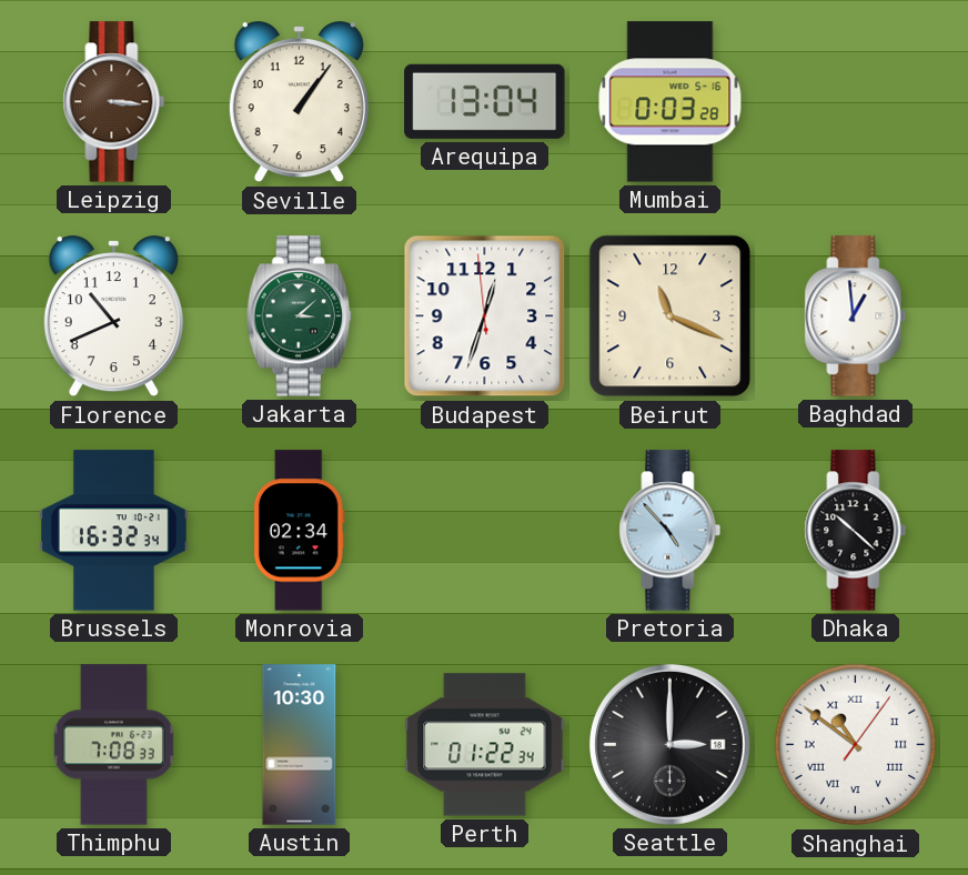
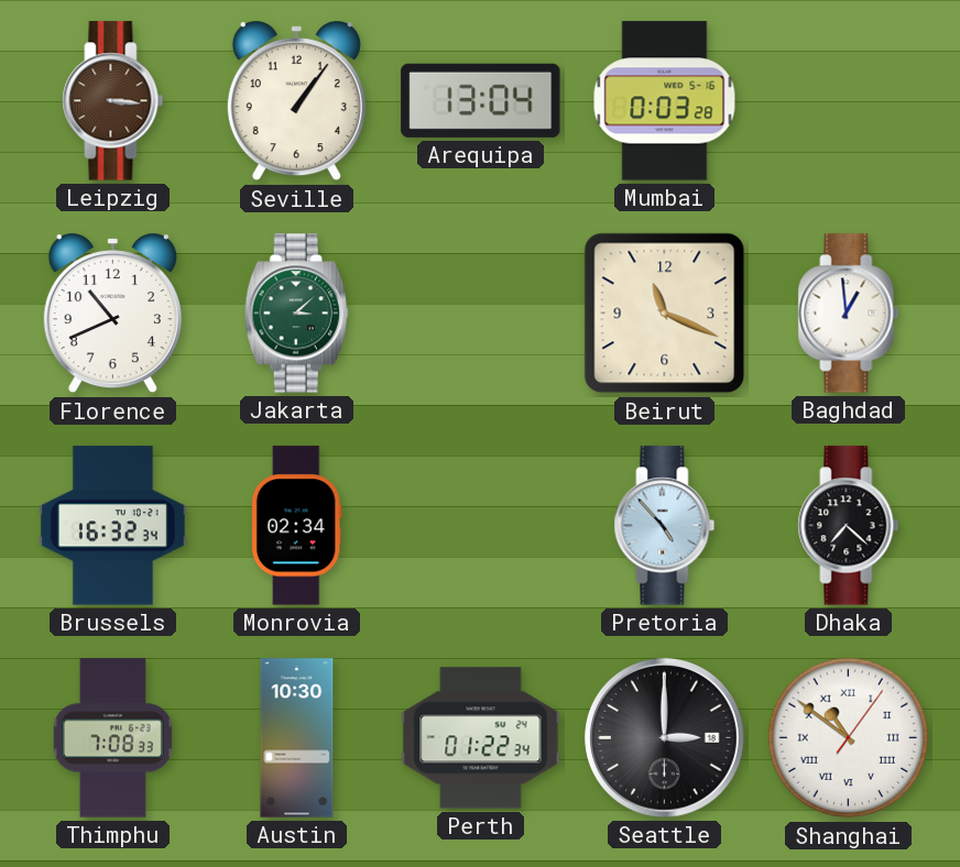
Budapest: 12:32 -> none
Dhaka: 10:22 -> 7:22
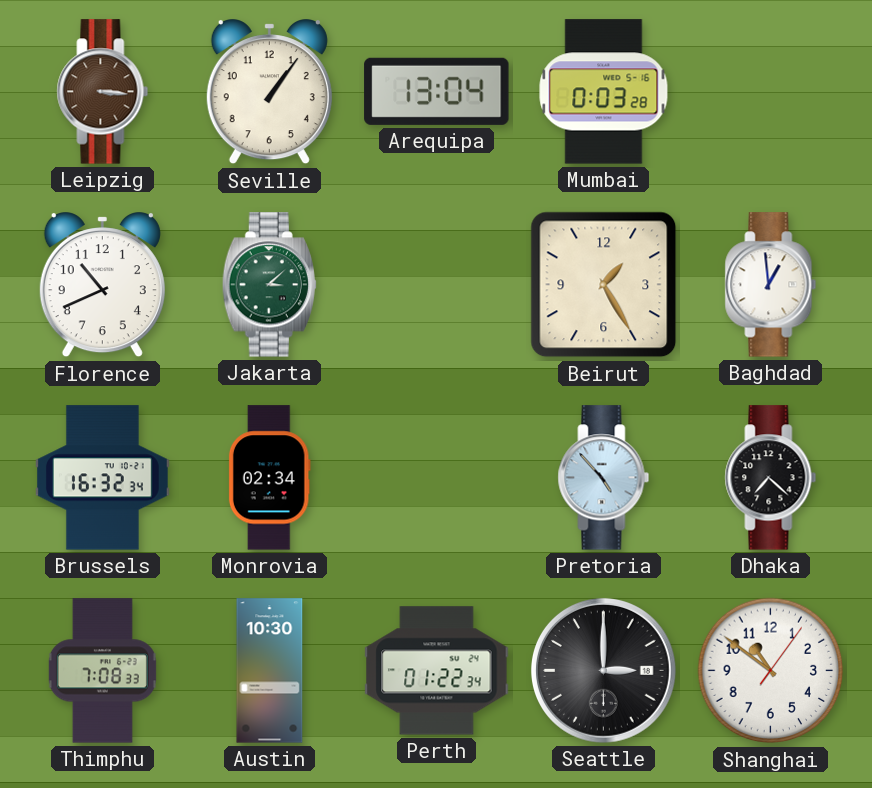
Beirut: 11:19 -> 1:25
Shanghai numerals: Roman -> Arabic
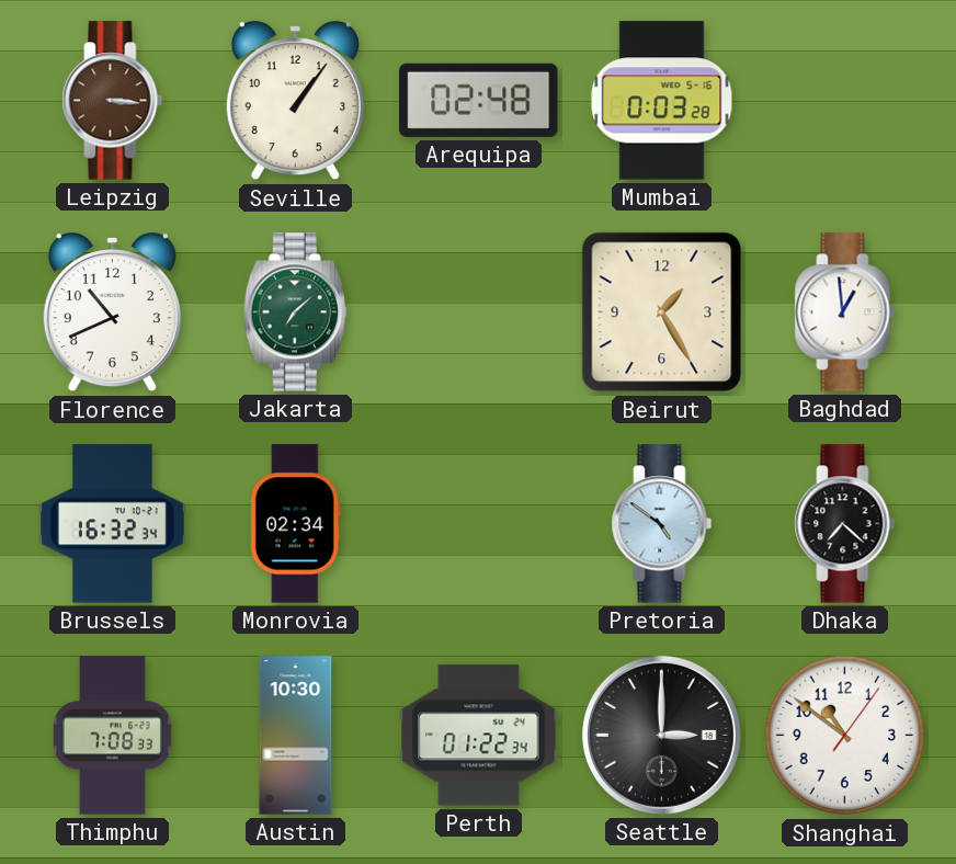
Arequipa: 13:04 -> 02:48
Jakarta: 3:08 -> 7:08
Pretoria: 4:53 -> 4:51
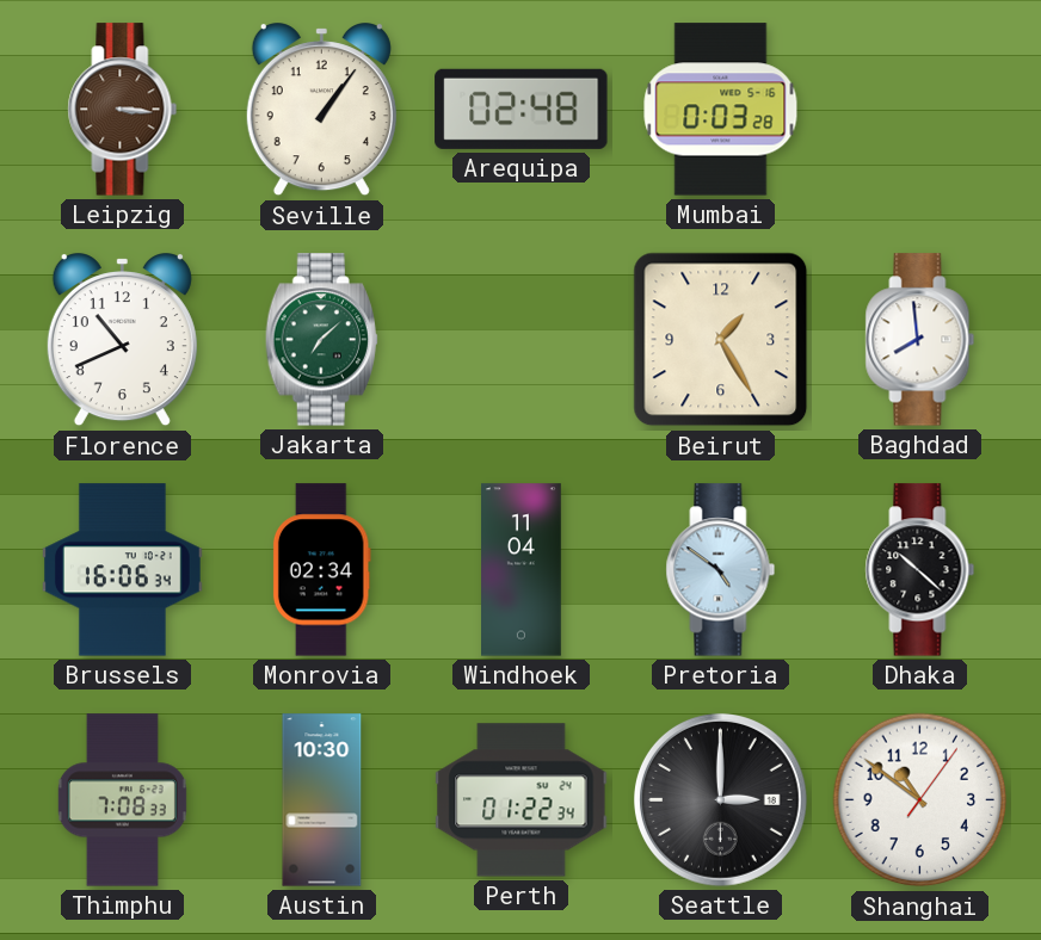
Baghdad: 12:59 -> 7:59
Brussels: 16:32 -> 16:06
Windhoek: none -> 11:04
Dhaka: 7:22 -> 10:22
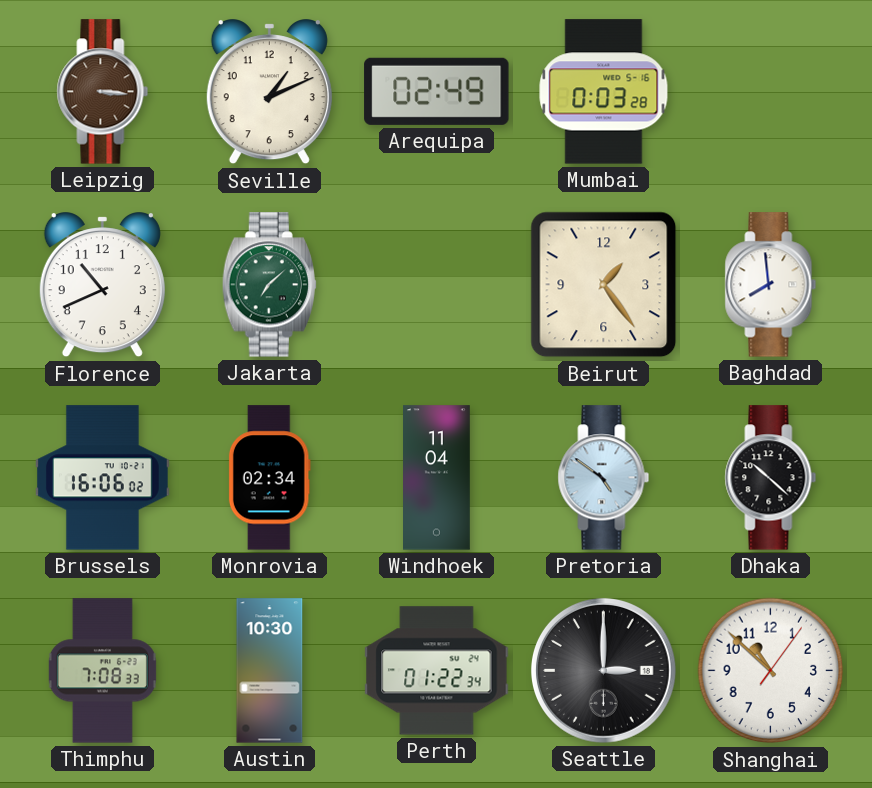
Seville: 1:06 -> 1:11
Arequipa: 02:48 -> 02:49
Beirut: 1:25 -> 1:24
Brussels: 16:06:34 -> 16:06:02
Shanghai: 10:51 -> 10:52
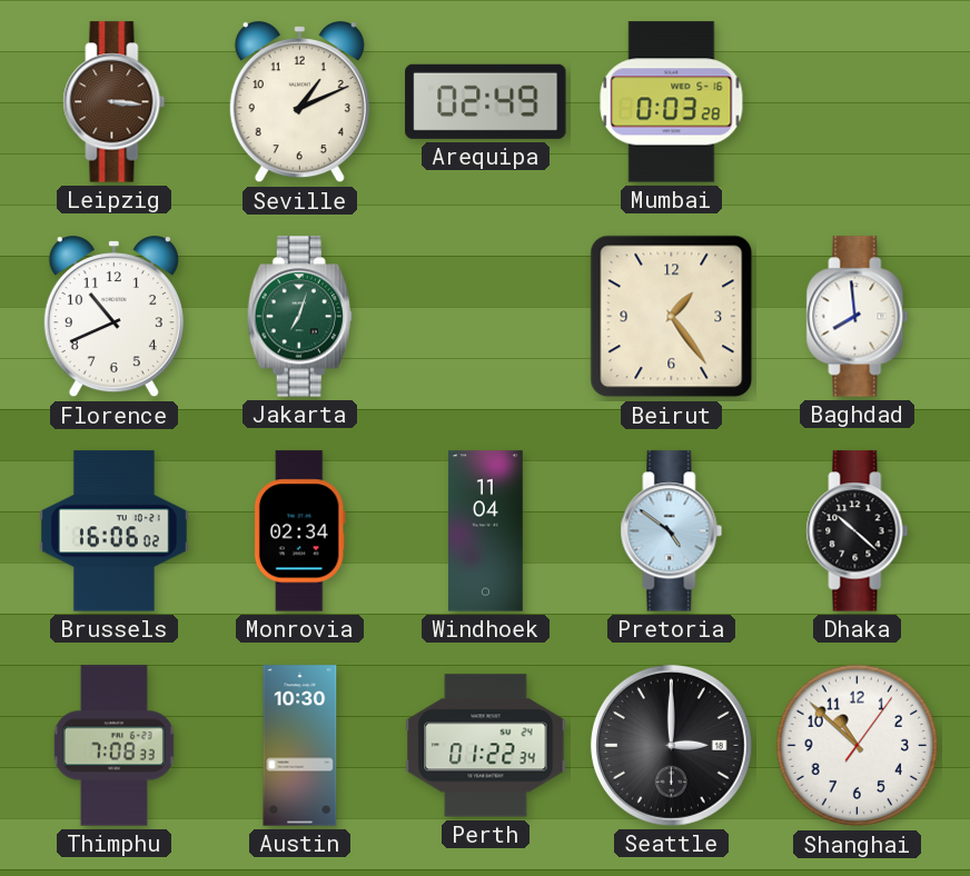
Jakarta: 7:08 -> 7:03
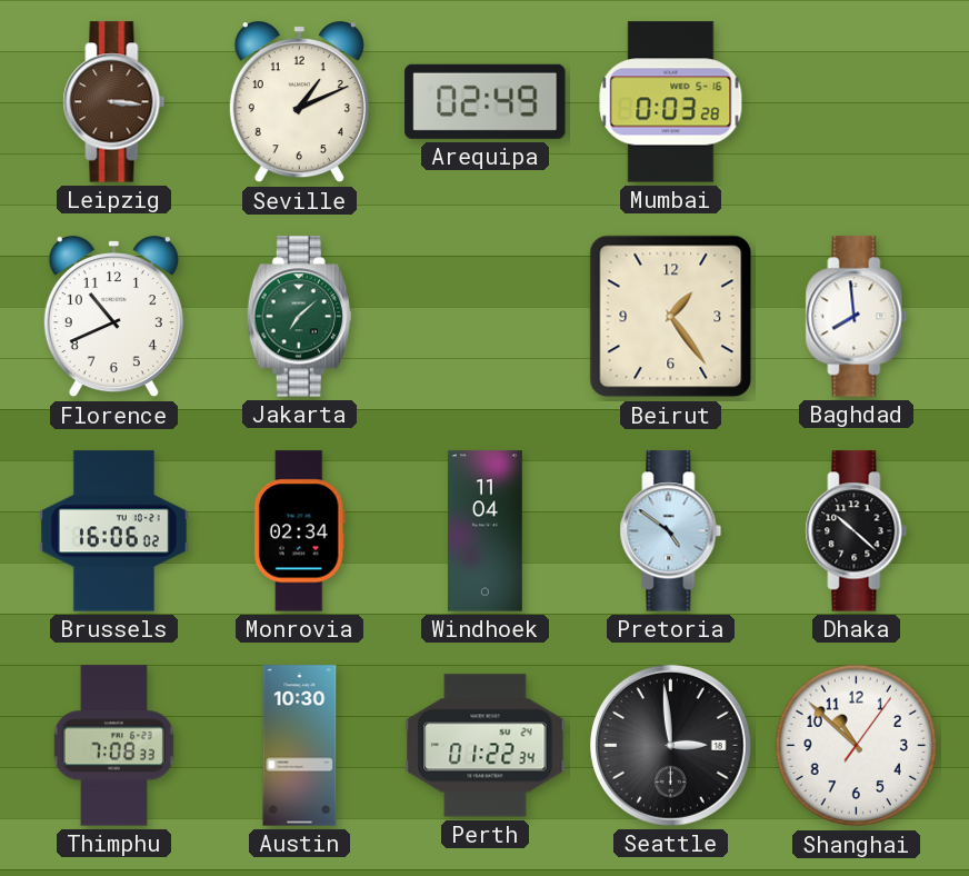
Jakarta: 7:03 -> 7:08
Seattle: 3:00 -> 2:59
